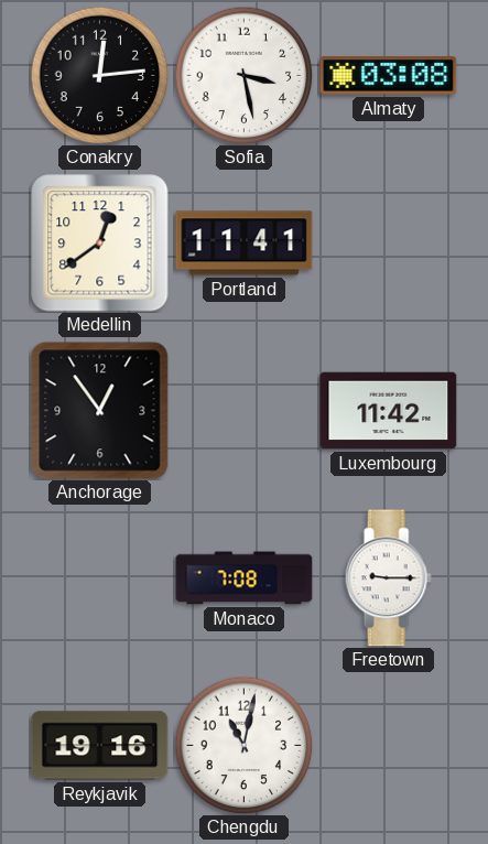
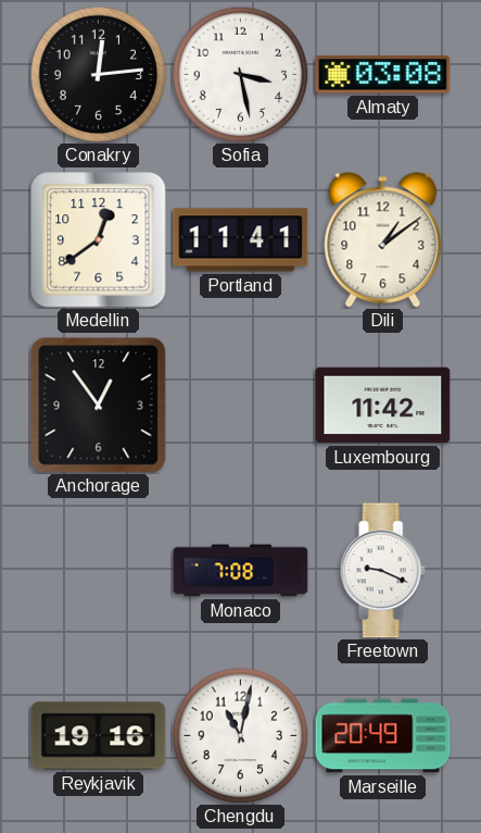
Dili: none -> 1:09
Freetown: 9:15 -> 9:19
Marseille: none -> 20:49
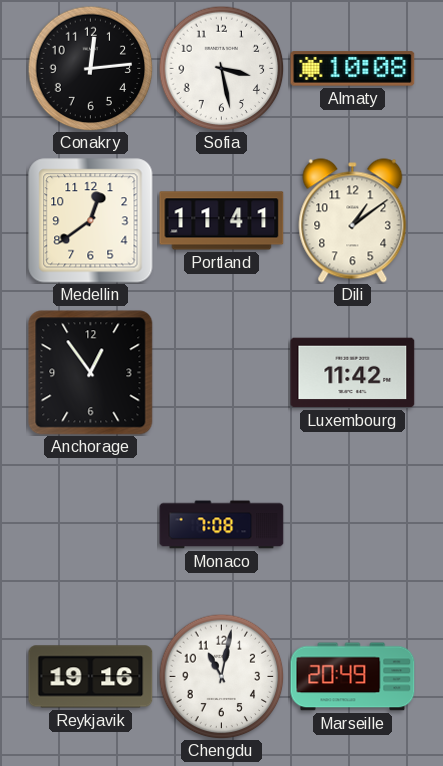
Almaty: 03:08 -> 10:08
Freetown: 9:19 -> none
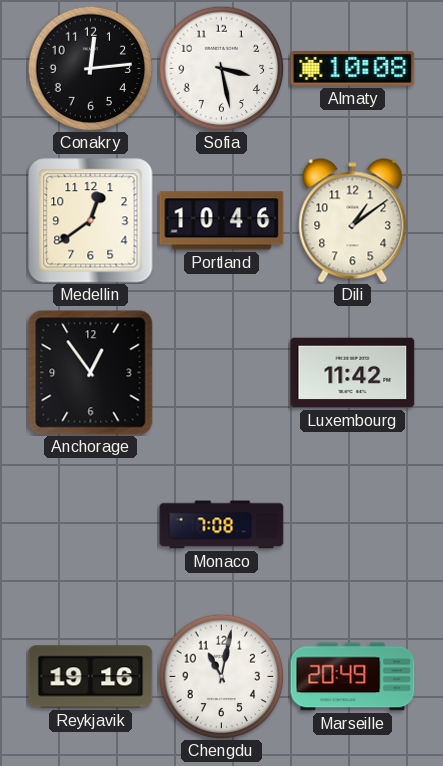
Portland: 11:41 -> 10:46
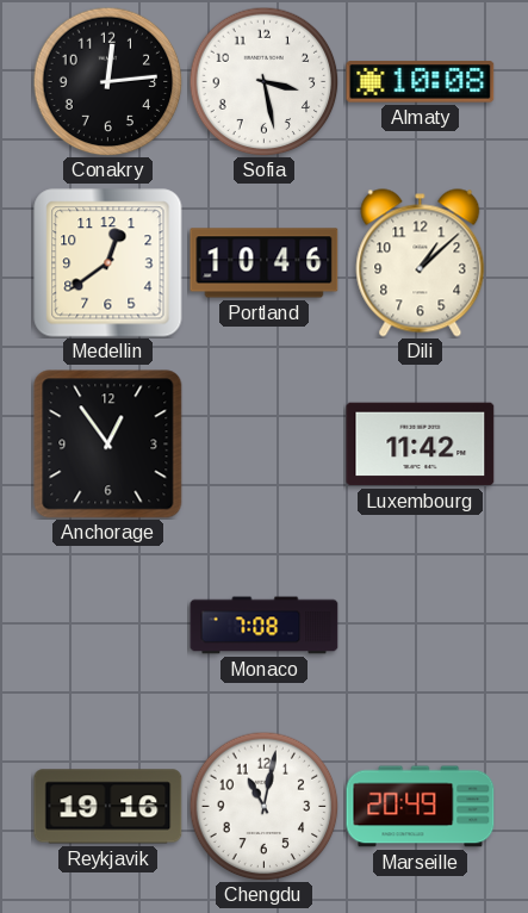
Dili: 1:09 -> 1:08
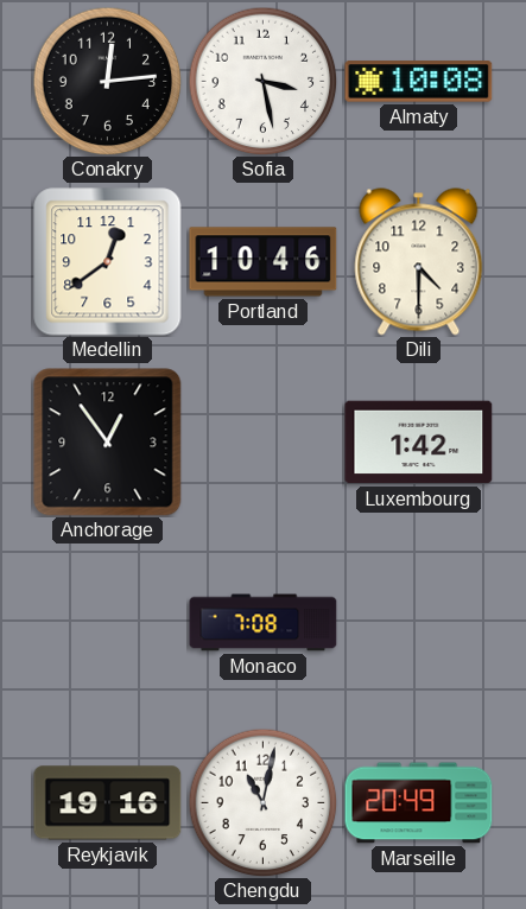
Dili: 1:08 -> 4:30
Luxembourg: 11:42 -> 1:42
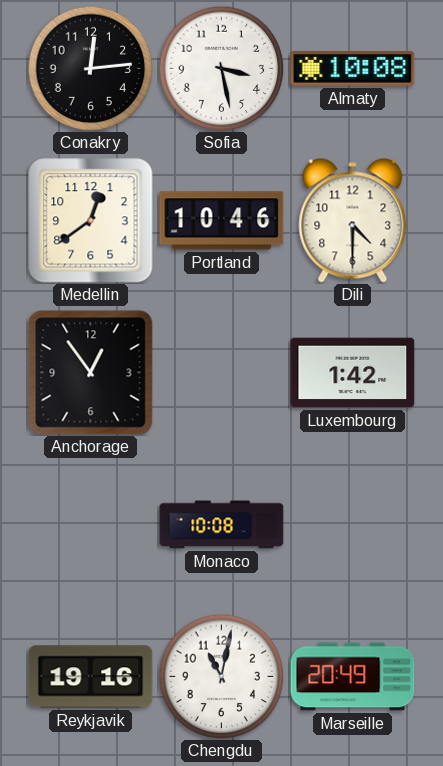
Monaco: 7:08 -> 10:08
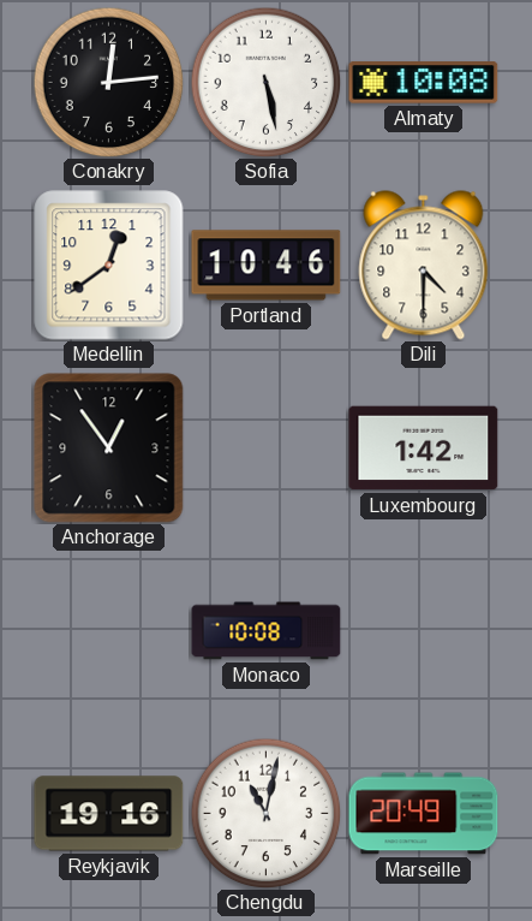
Sofia: 3:28 -> 5:28
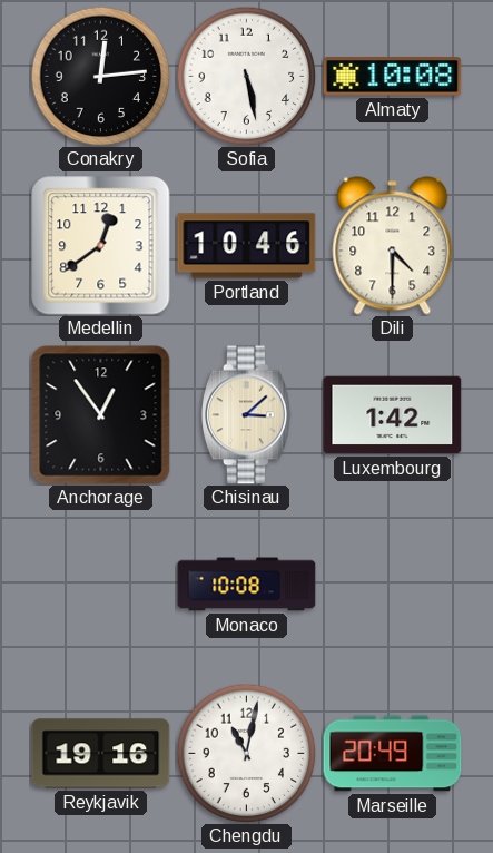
Chisinau: none -> 3:08
